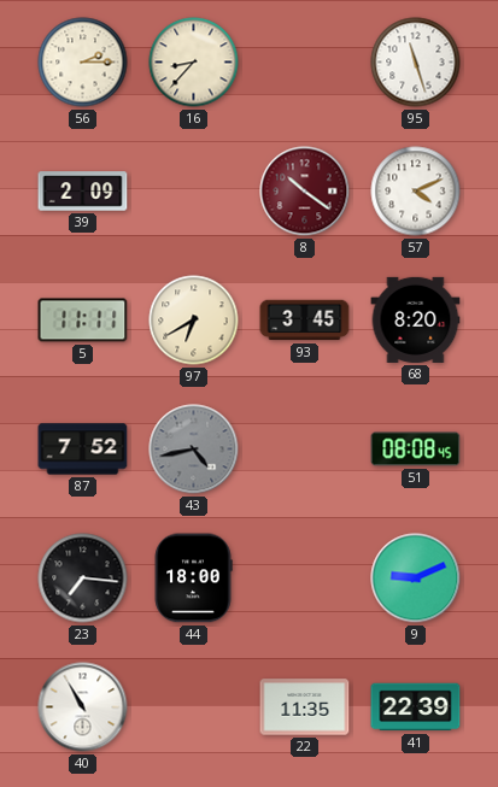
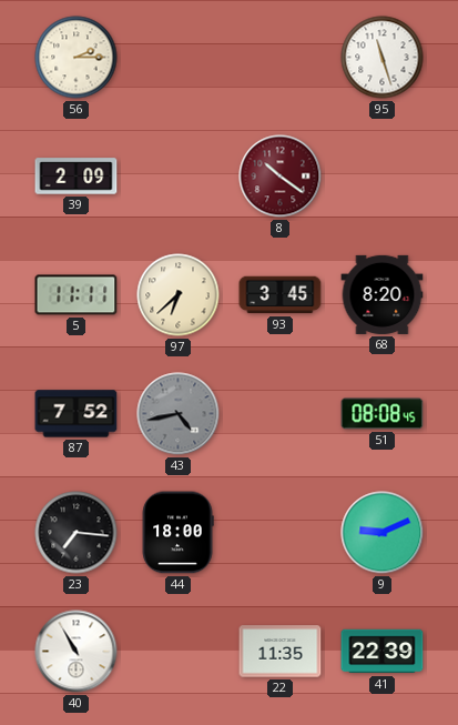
16: 8:37 -> none
57: 4:11 -> none
97: 6:40 -> 6:38
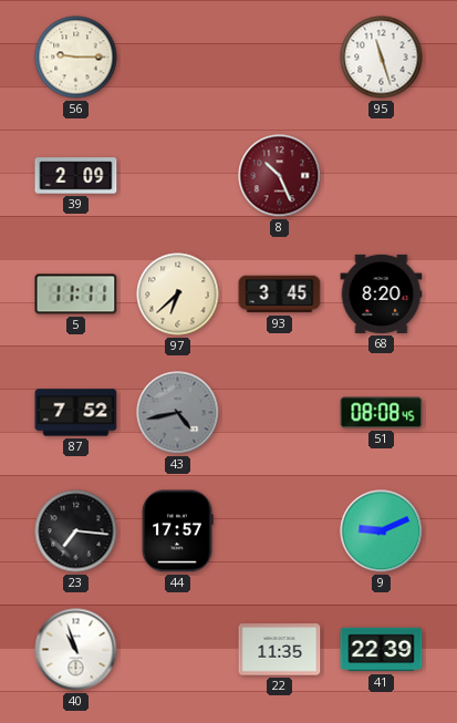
56: 2:15 -> 9:15
8: 10:21 -> 10:26
44: 18:00 -> 17:57
40: 10:55 -> 10:57
